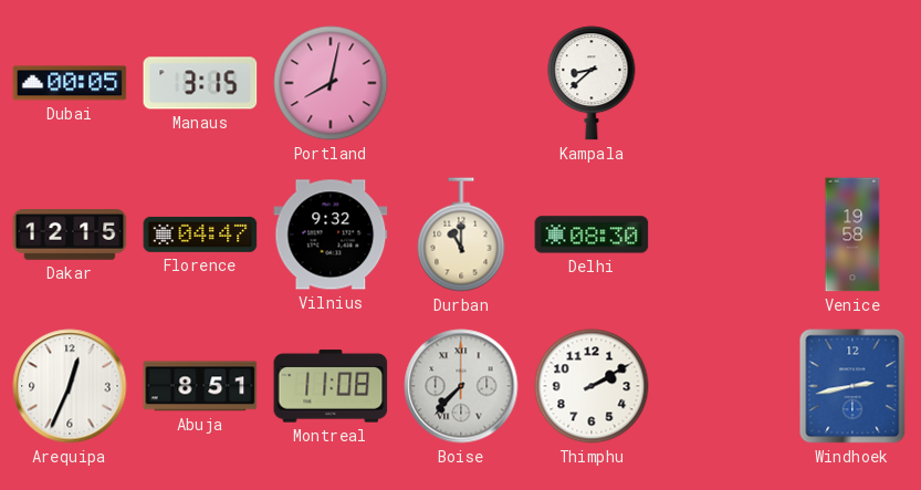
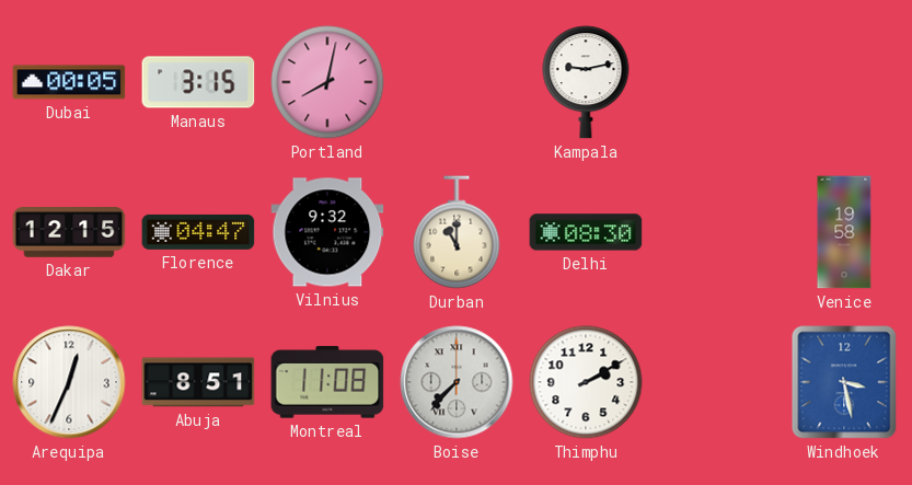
Kampala: 8:38 -> 9:13
Windhoek: 2:43 -> 3:28
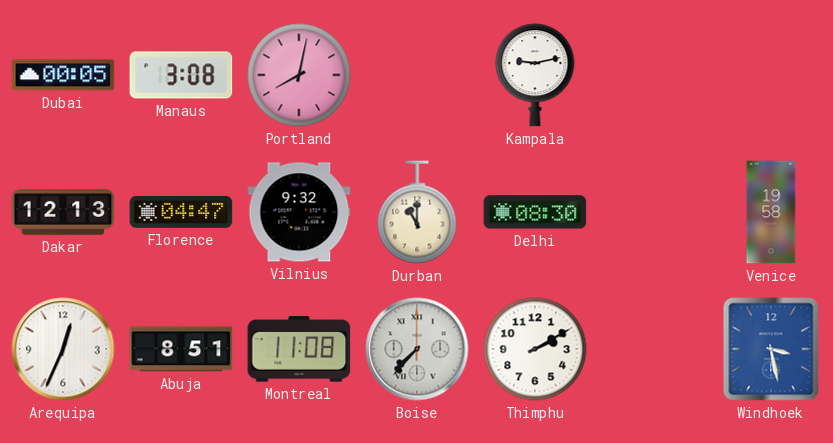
Manaus: 3:15 -> 3:08
Dakar: 12:15 -> 12:13
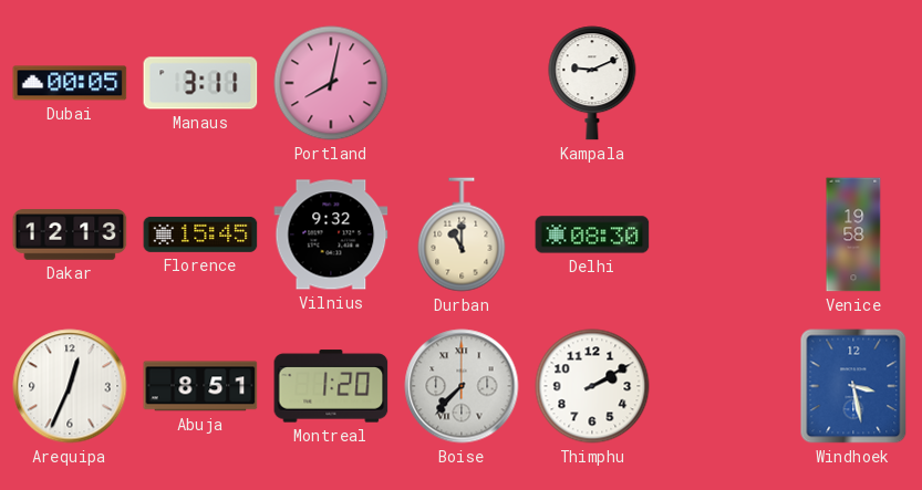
Manaus: 3:08 -> 3:11
Kampala: 9:13 -> 9:11
Florence: 04:47 -> 15:45
Montreal: 11:08 -> 1:20
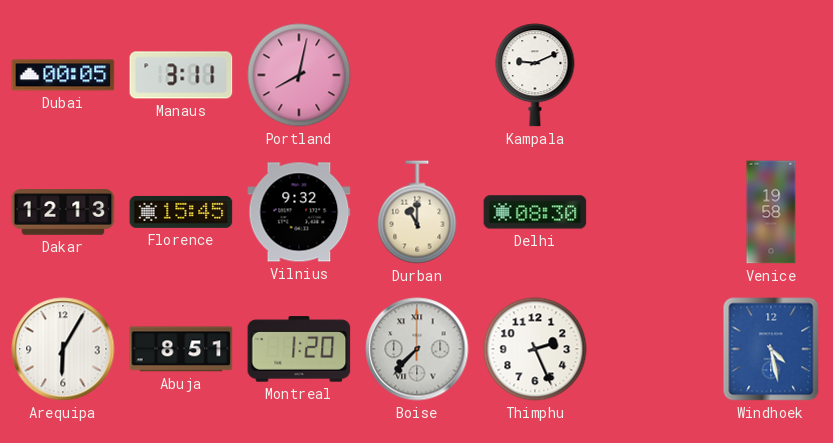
Arequipa: 12:34 -> 6:05
Thimphu: 2:10 -> 2:26
Windhoek: 3:28 -> 4:28
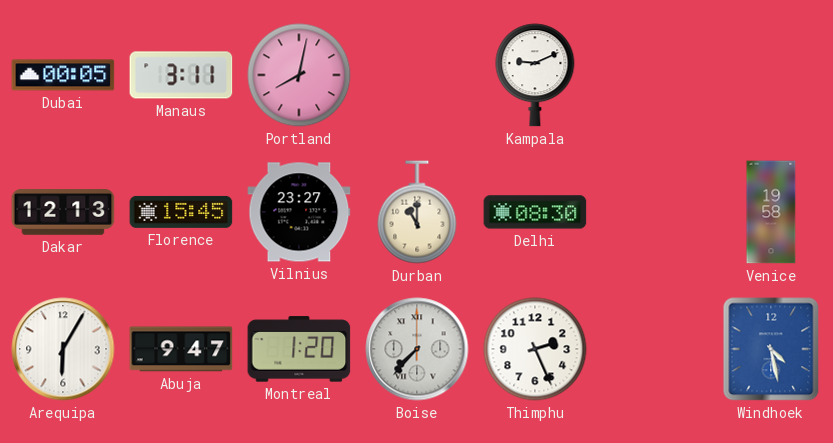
Vilnius: 9:32 -> 23:27
Abuja: 8:51 -> 9:47
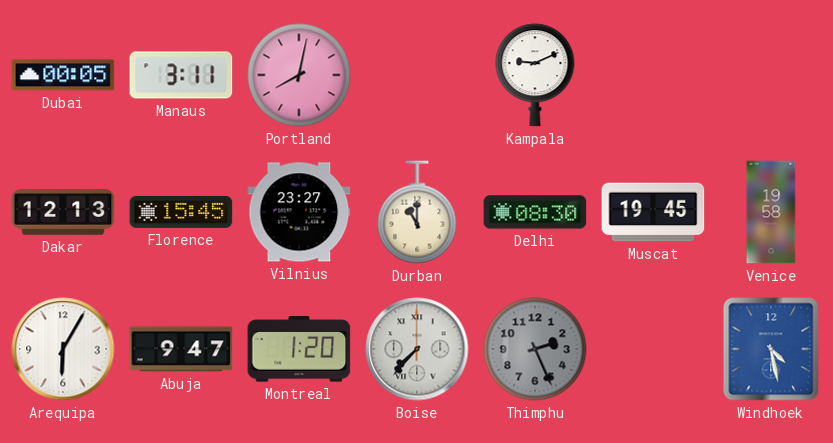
Muscat: none -> 19:45
Thimphu dial: white -> grey
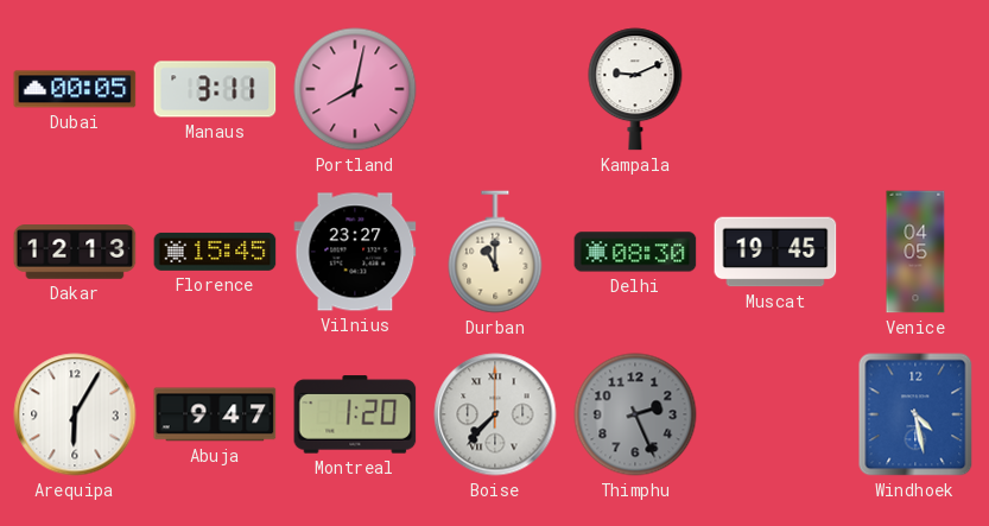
Venice: 19:58 -> 04:05
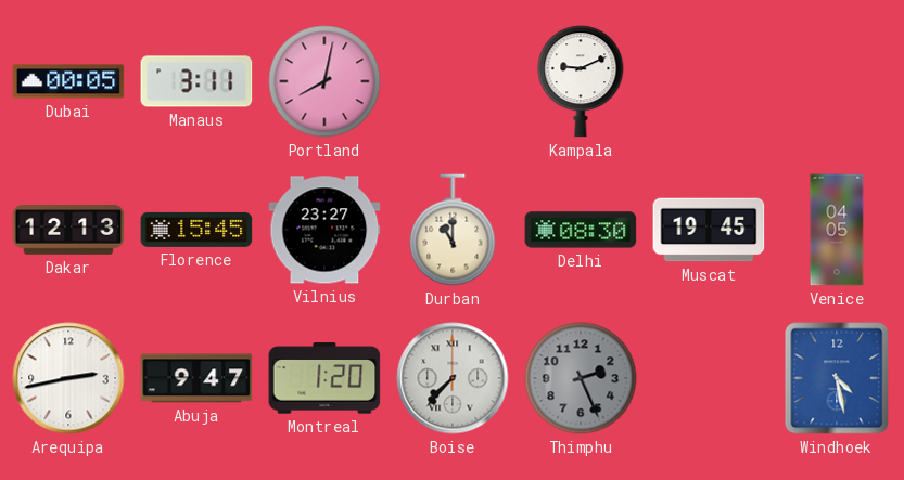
Arequipa: 6:05 -> 2:43
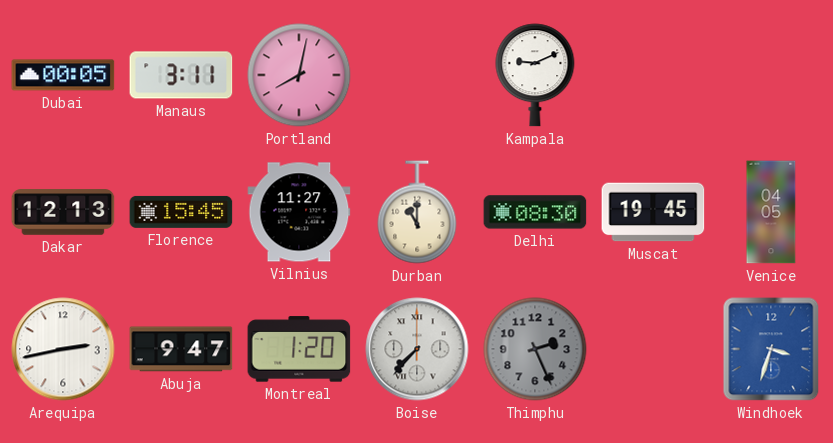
Vilnius: 23:27 -> 11:27
Windhoek: 4:28 -> 3:33
